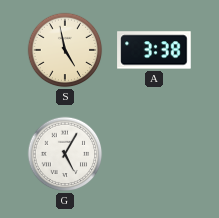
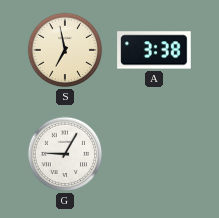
S: 4:58 -> 6:58
G: 5:05 -> 9:05
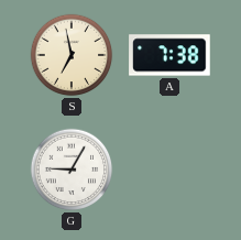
A: 3:38 -> 7:38
